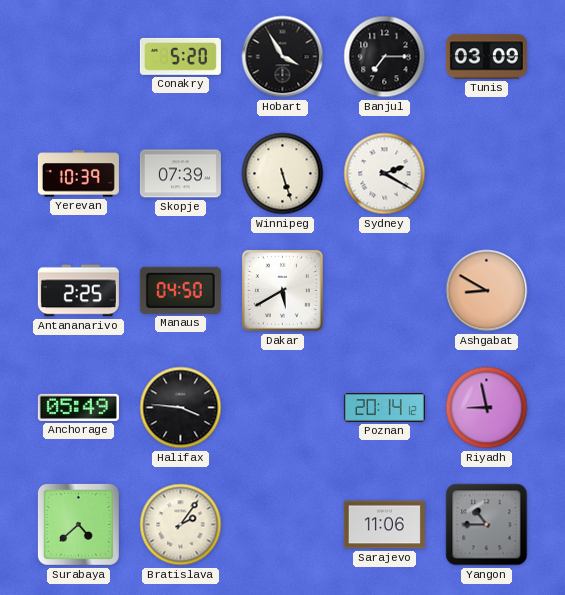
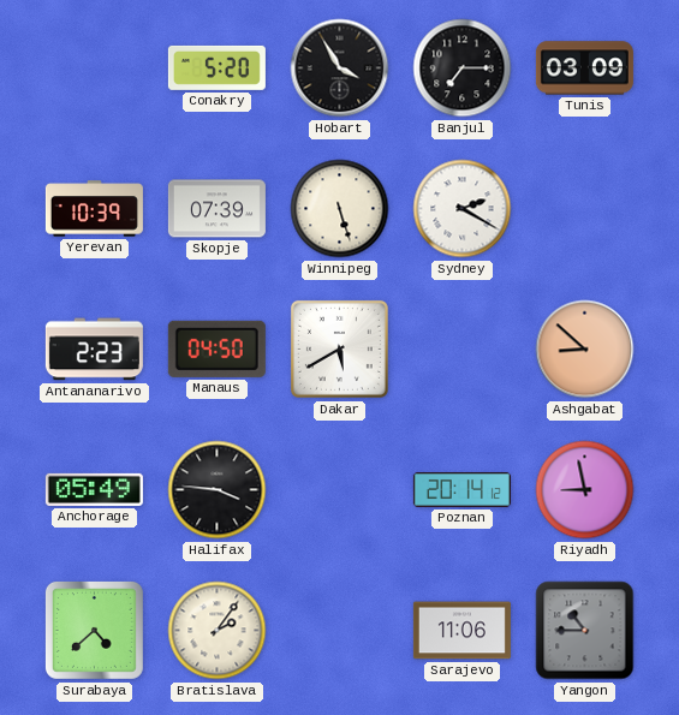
Antananarivo: 2:25 -> 2:23
Ashgabat: 8:50 -> 8:52
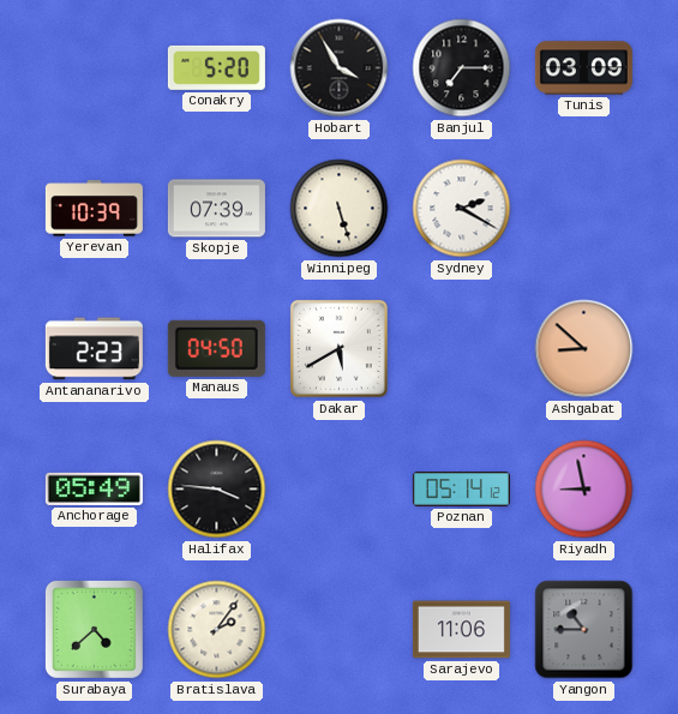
Poznan: 20:14 -> 05:14
